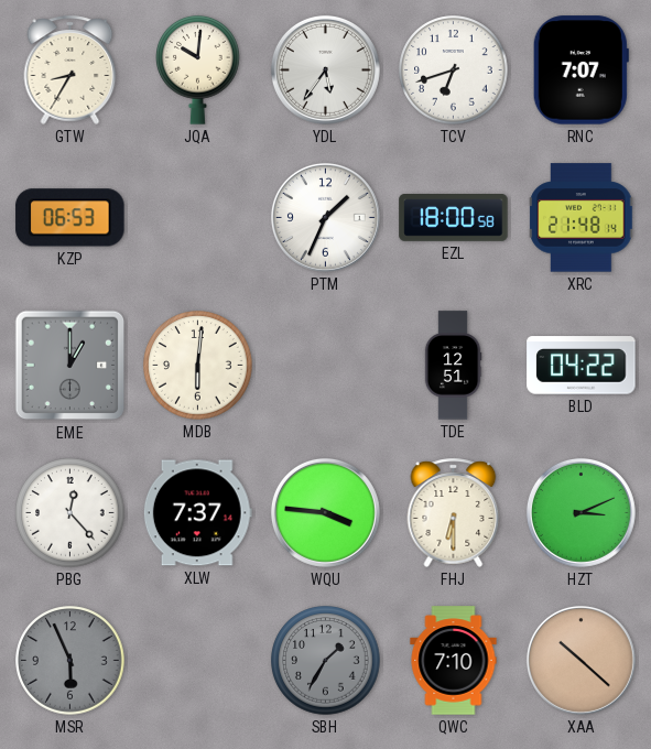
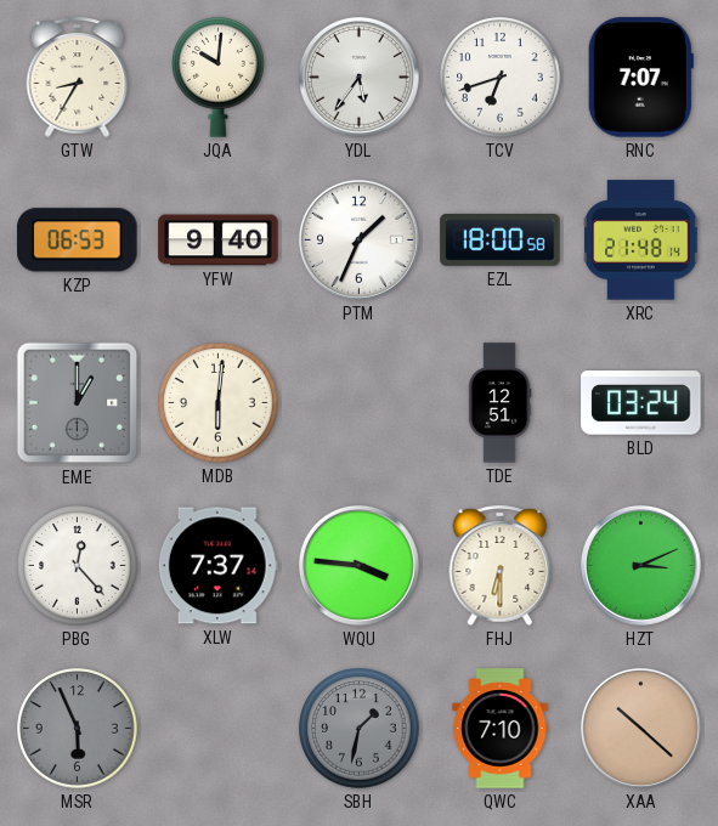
YFW: none -> 9:40
BLD: 04:22 -> 03:24
SBH: 1:35 -> 1:32
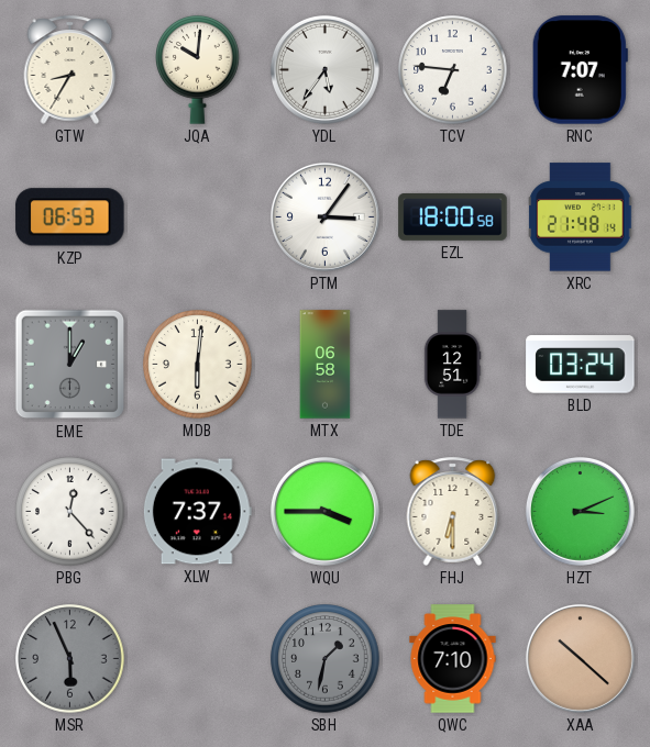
TCV: 6:42 -> 6:46
YFW: 9:40 -> none
PTM: 1:34 -> 3:06
MTX: none -> 06:58
WQU: 3:46 -> 3:45
